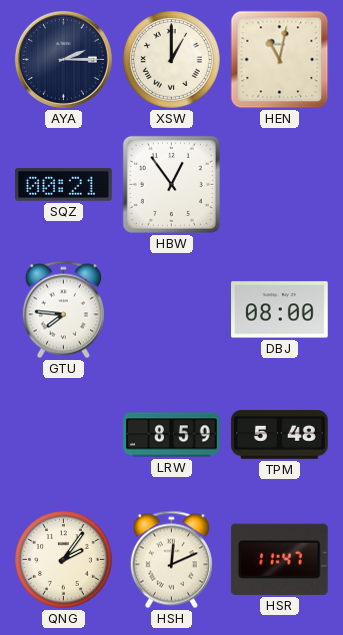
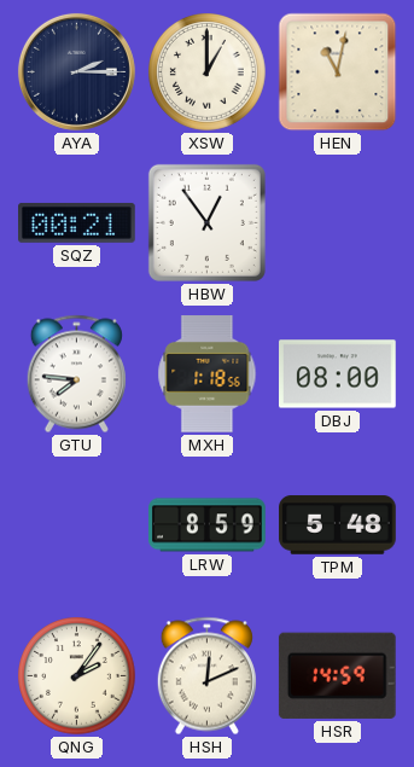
MXH: none -> 1:18
HSR: 11:47 -> 14:59
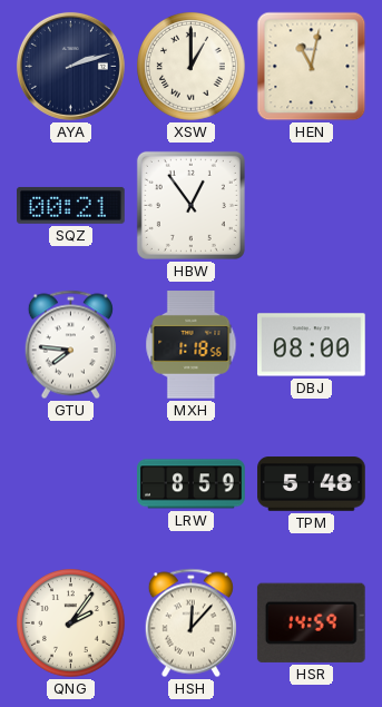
AYA: 2:15 -> 2:12
HSH: 12:11 -> 12:07
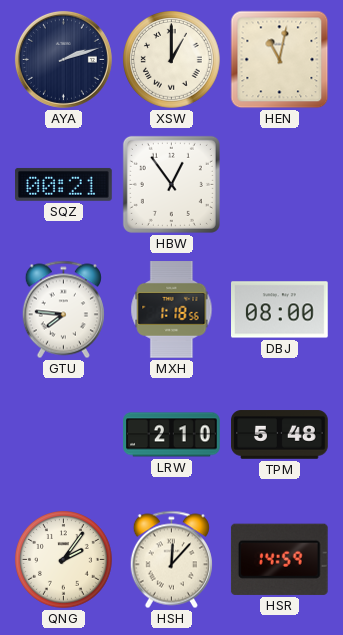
LRW: 8:59 -> 2:10
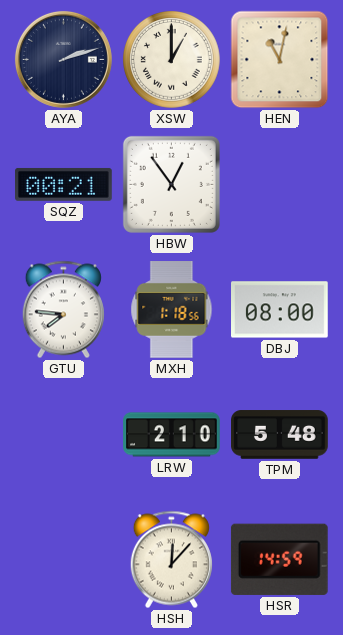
QNG: 2:06 -> none
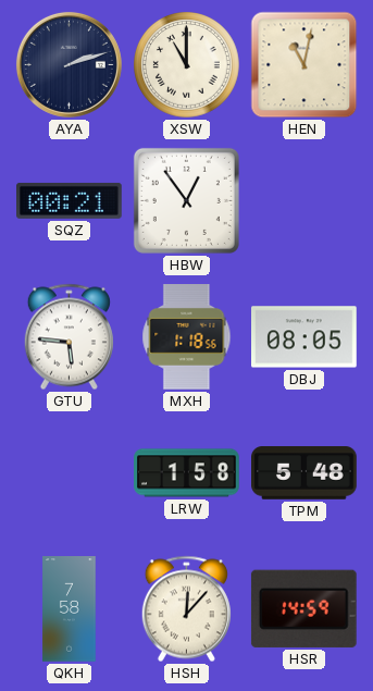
XSW: 1:00 -> 11:00
GTU: 7:46 -> 5:46
DBJ: 08:00 -> 08:05
LRW: 2:10 -> 1:58
QKH: none -> 7:58
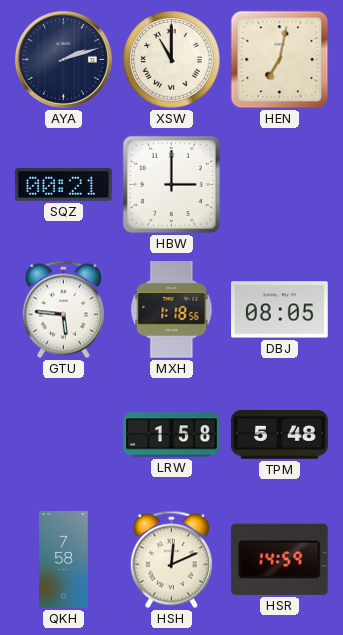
HEN: 11:02 -> 7:02
HBW: 12:54 -> 3:00
HSH: 12:07 -> 12:11
